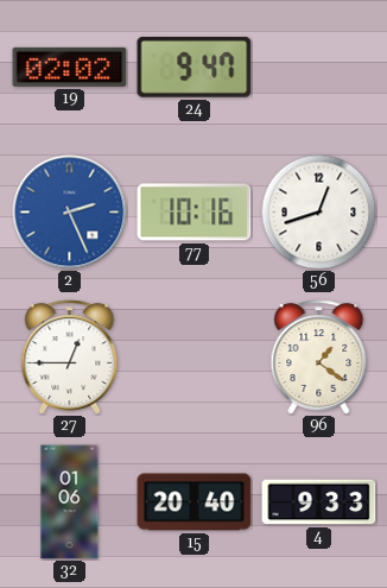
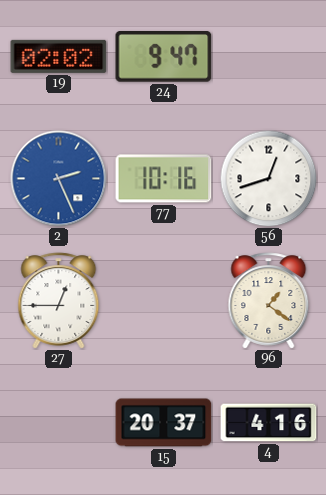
32: 01:06 -> none
15: 20:40 -> 20:37
4: 9:33 -> 4:16
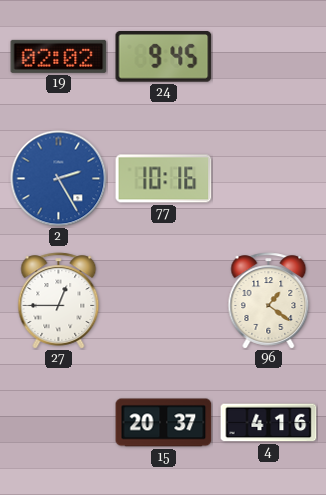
24: 9:47 -> 9:45
2: 2:26 -> 2:25
56: 12:42 -> none
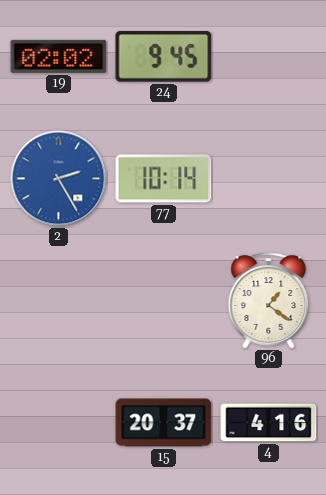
77: 10:16 -> 10:14
27: 12:45 -> none
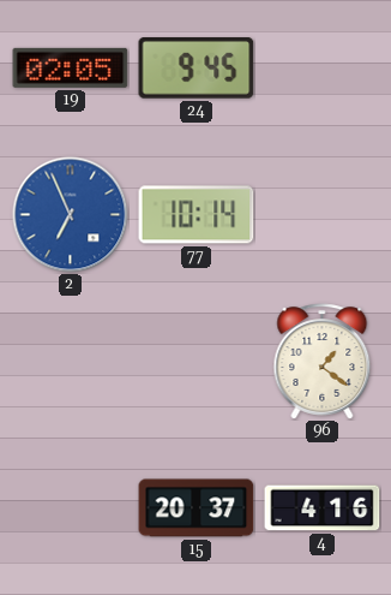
19: 02:02 -> 02:05
2: 2:25 -> 6:56
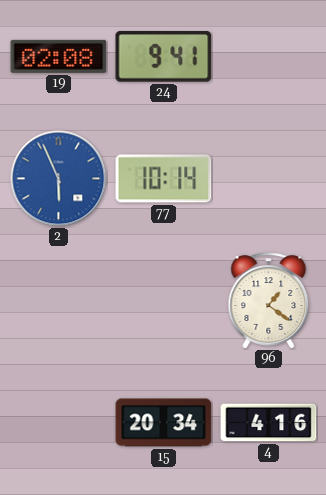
19: 02:05 -> 02:08
24: 9:45 -> 9:41
2: 6:56 -> 5:56
15: 20:37 -> 20:34
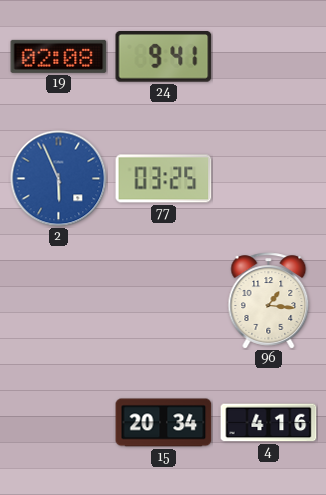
77: 10:14 -> 03:25
96: 1:21 -> 1:16
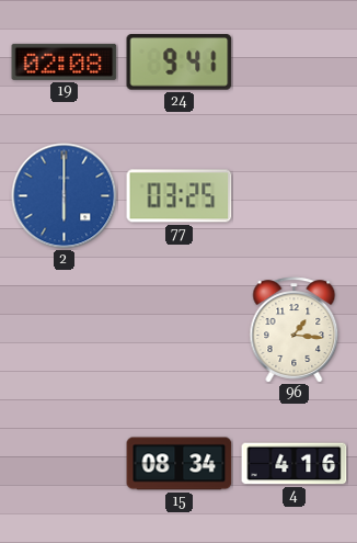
2: 5:56 -> 6:00
15: 20:34 -> 08:34
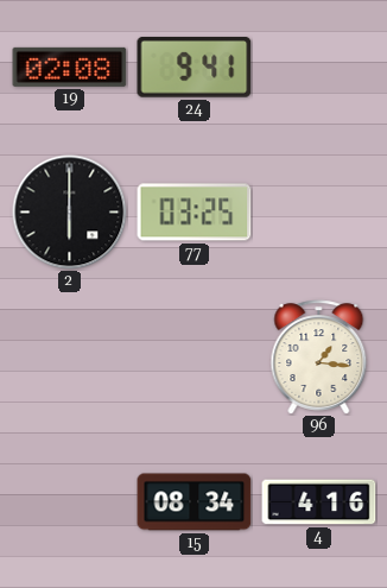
2 dial: blue -> black
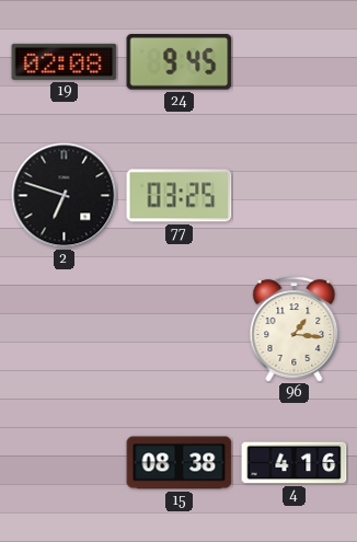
24: 9:41 -> 9:45
2: 6:00 -> 6:48
15: 08:34 -> 08:38
